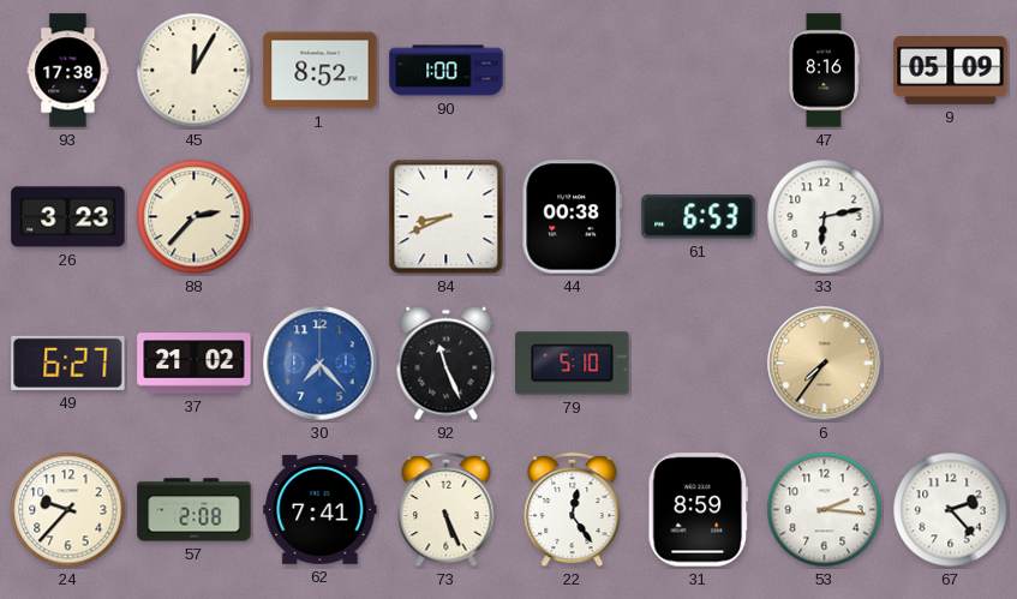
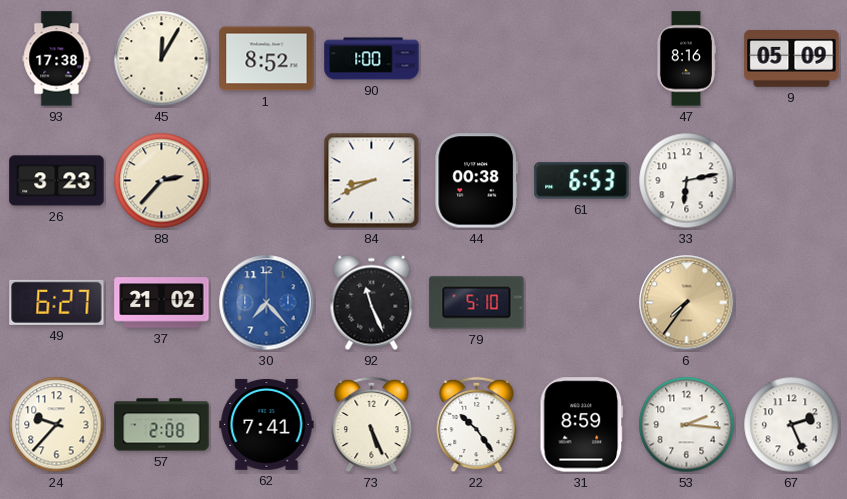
22: 12:24 -> 10:24
67: 2:23 -> 2:26
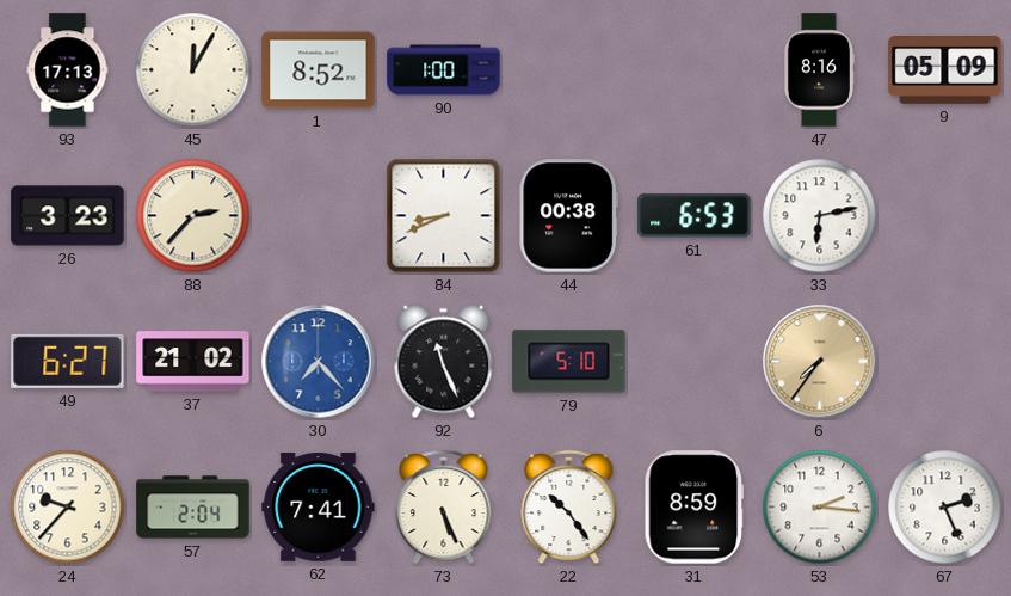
93: 17:38 -> 17:13
57: 2:08 -> 2:04
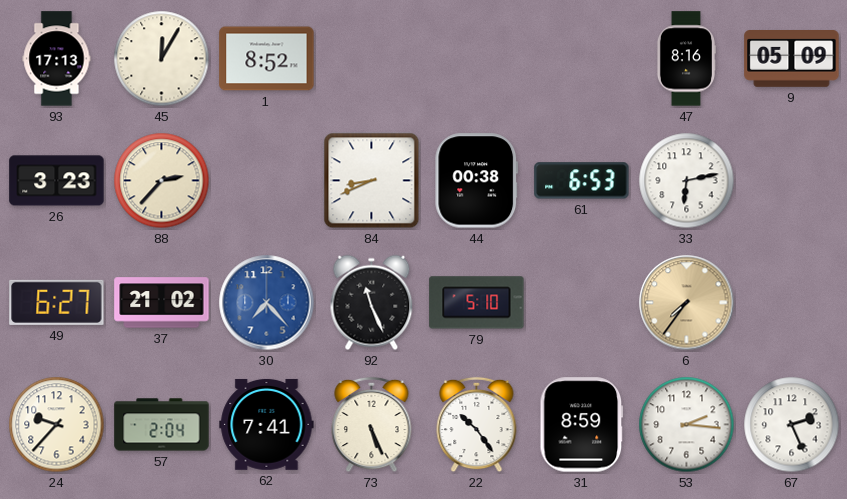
90: 1:00 -> none
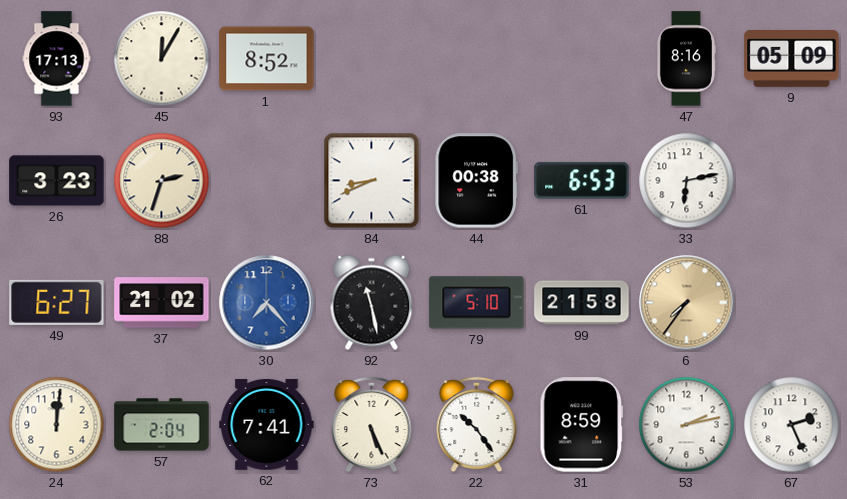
88: 2:37 -> 2:33
92: 11:26 -> 11:28
99: none -> 21:58
24: 9:37 -> 12:01
53: 2:16 -> 2:13
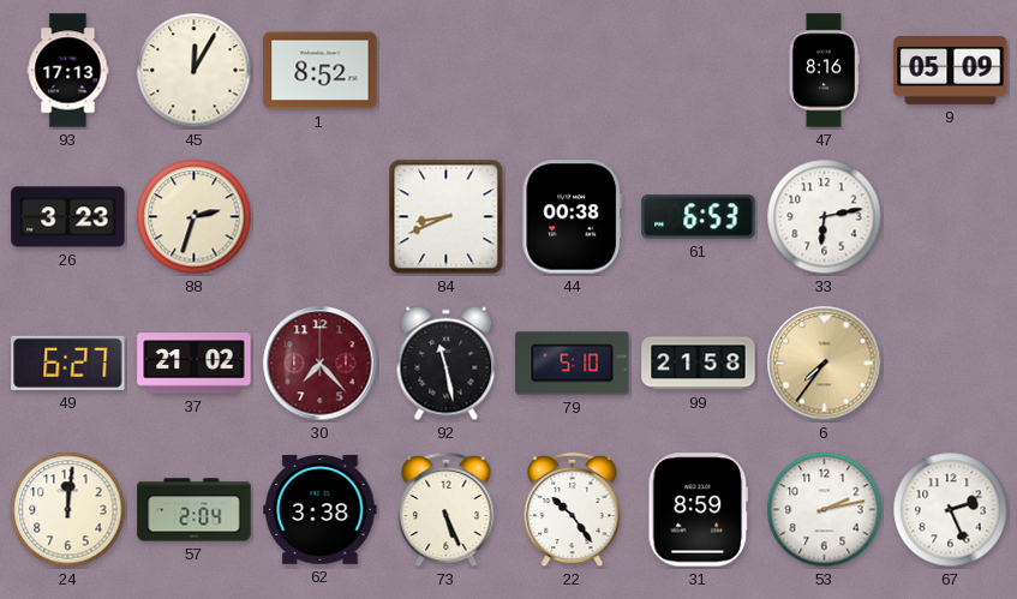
30 dial: blue -> burgundy
62: 7:41 -> 3:38
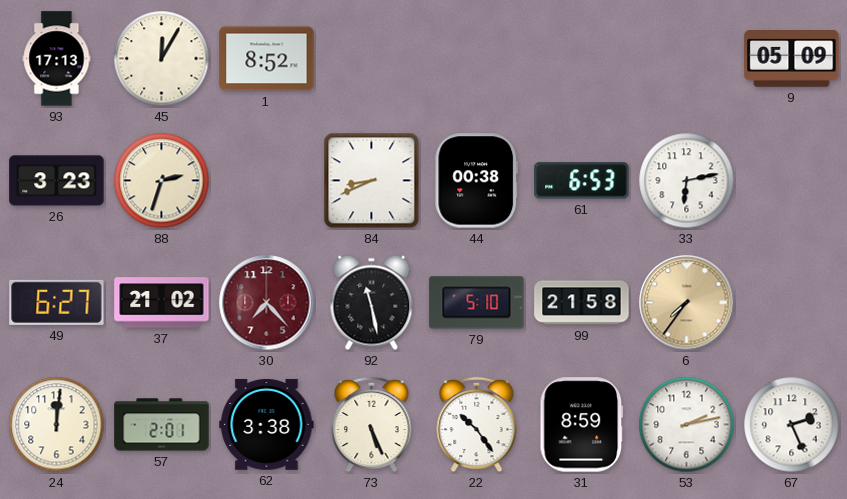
47: 8:16 -> none
57: 2:04 -> 2:01
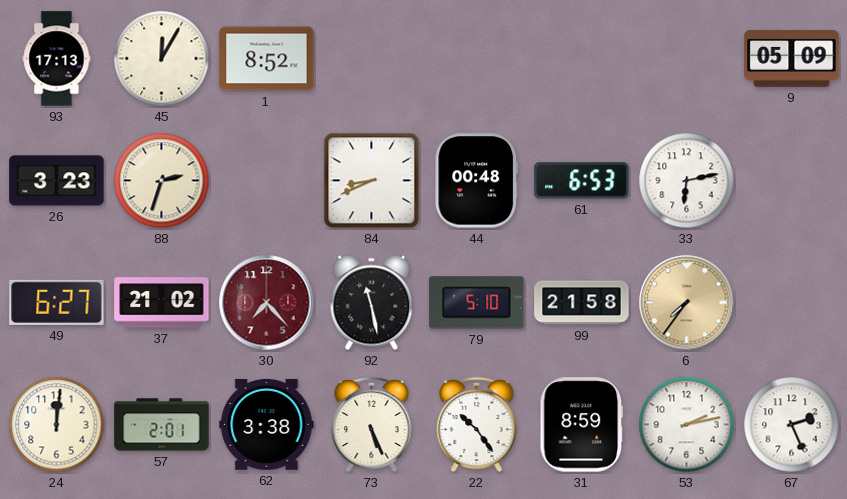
44: 00:38 -> 00:48
